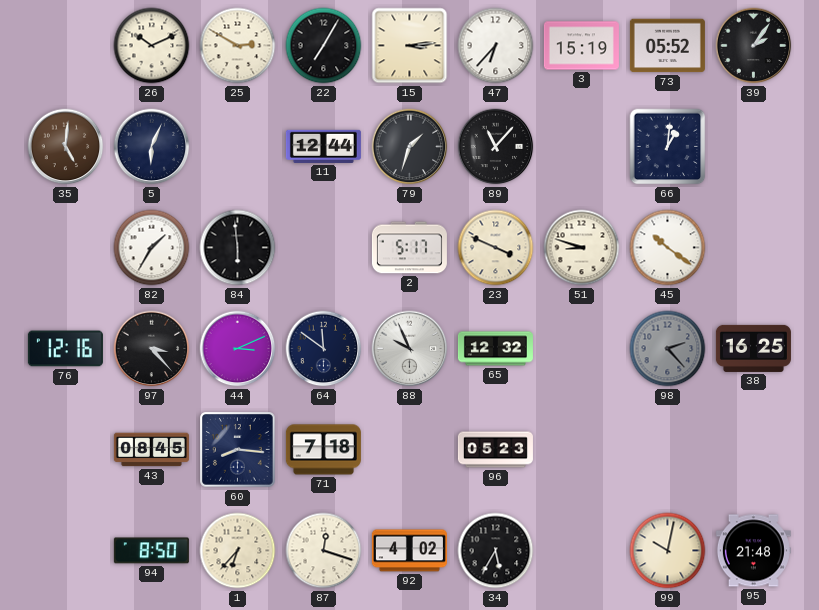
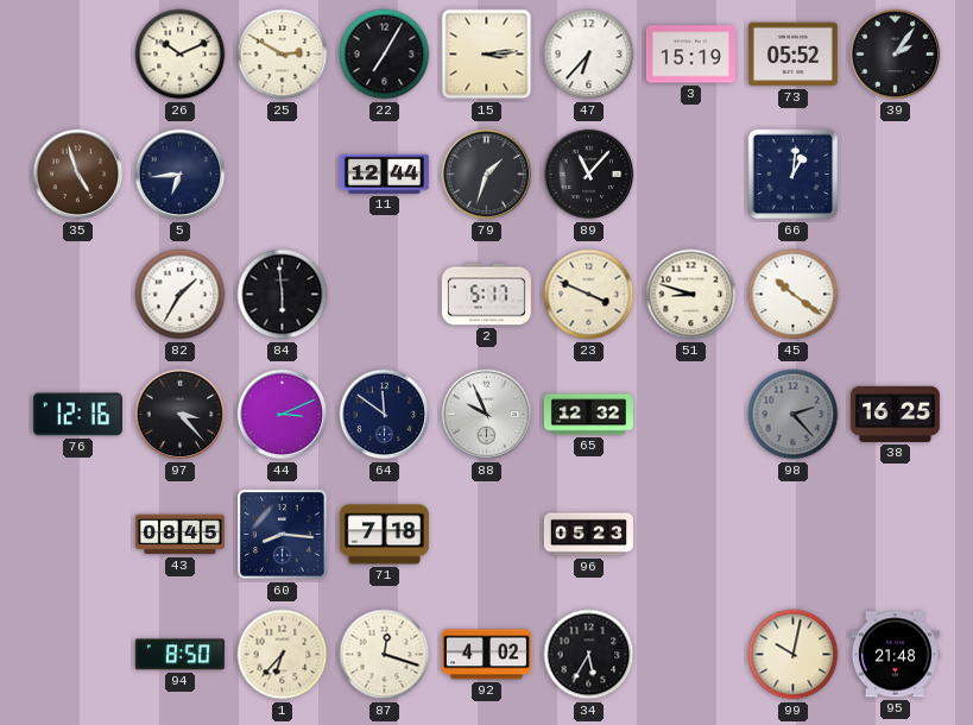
35: 5:01 -> 4:57
5: 6:04 -> 6:44
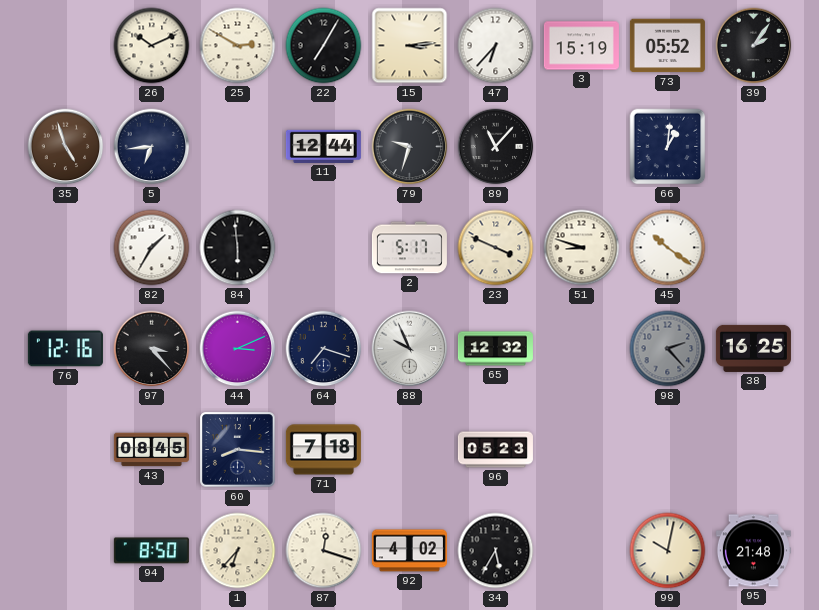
79: 1:33 -> 9:33
64: 11:51 -> 7:18
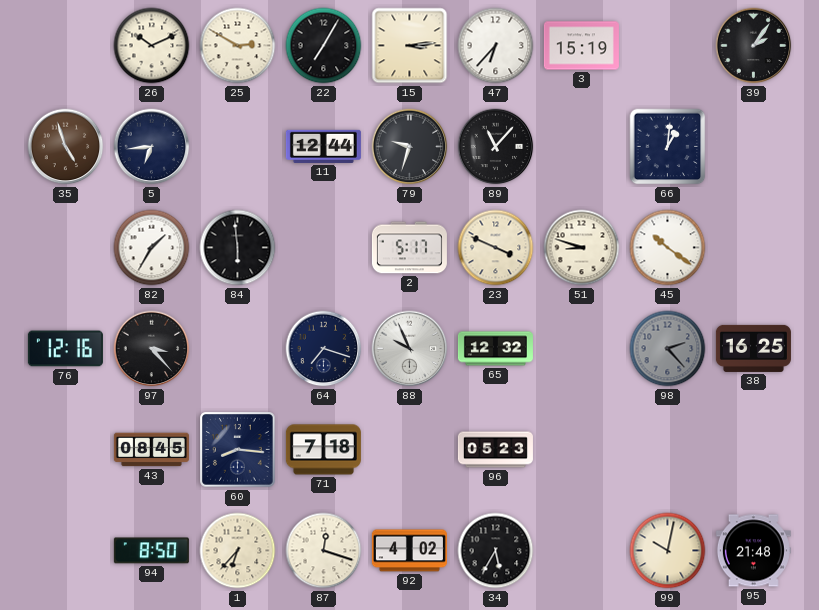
73: 05:52 -> none
44: 3:11 -> none
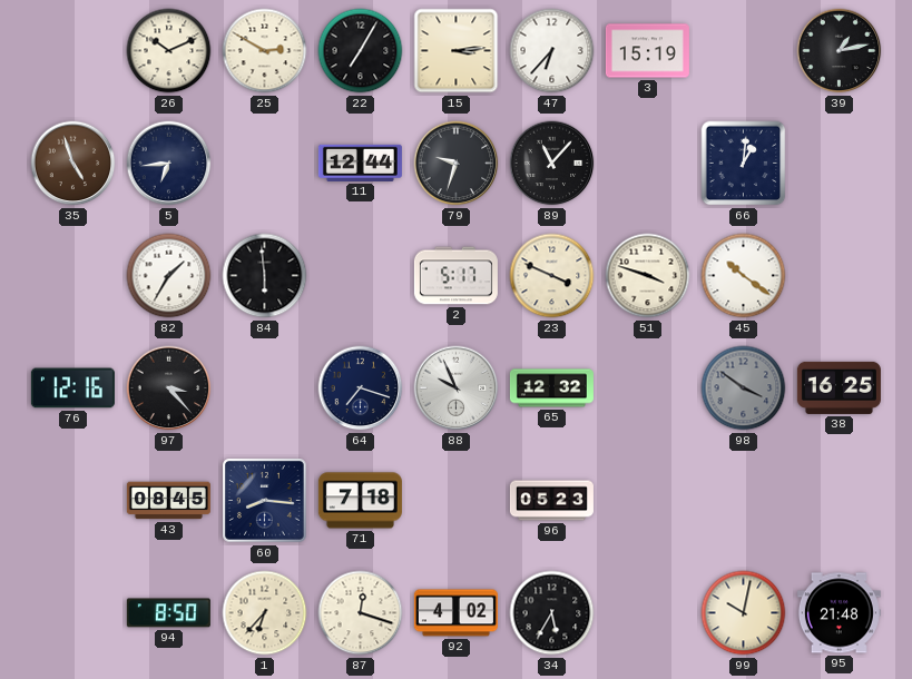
39: 2:06 -> 1:13
51: 8:48 -> 3:48
98: 2:23 -> 3:51
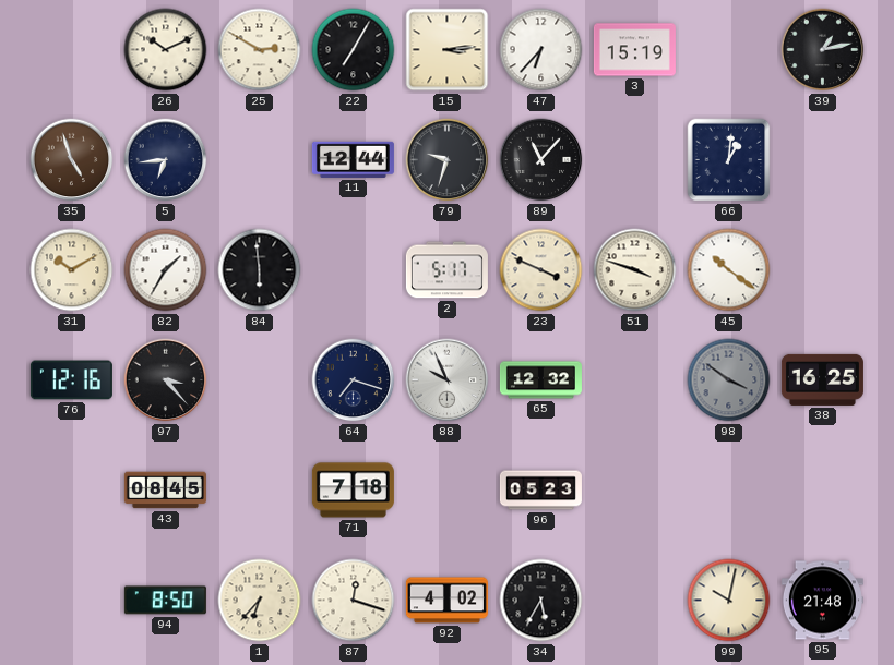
31: none -> 10:10
60: 8:16 -> none
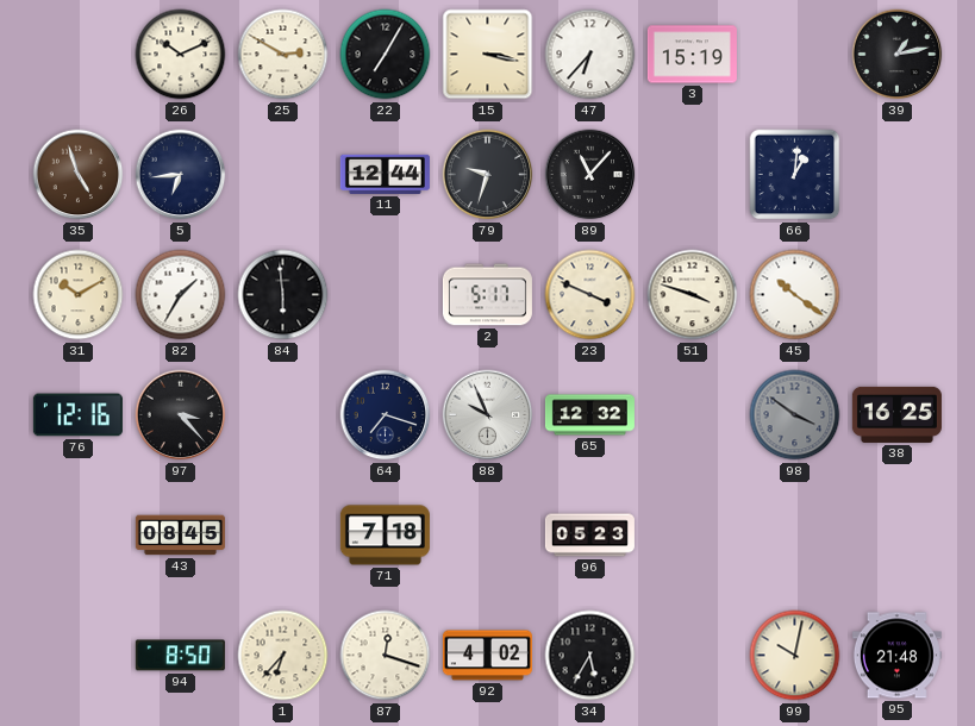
15: 3:14 -> 3:17
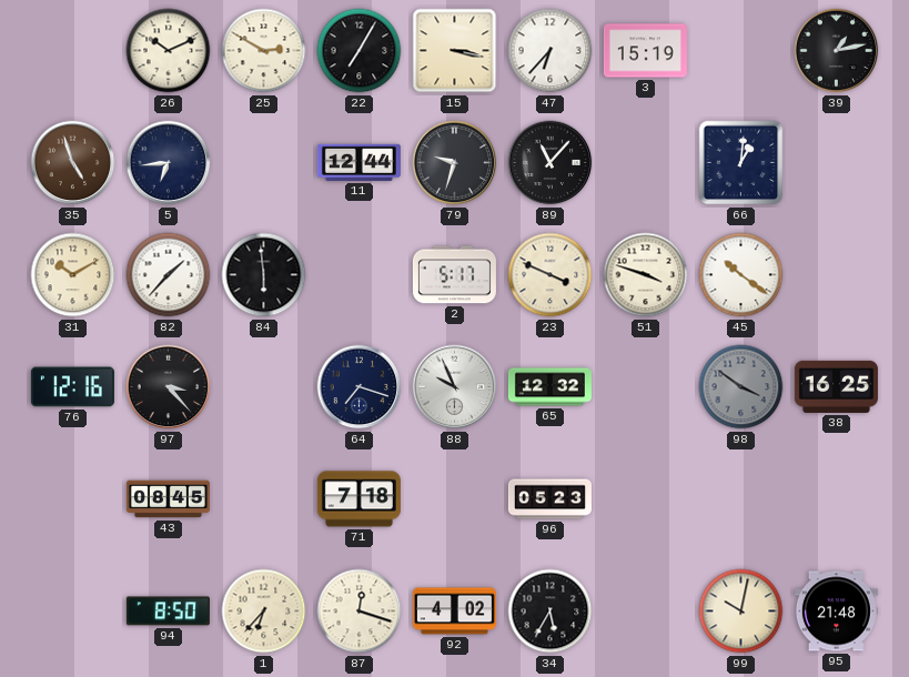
82: 1:35 -> 1:37
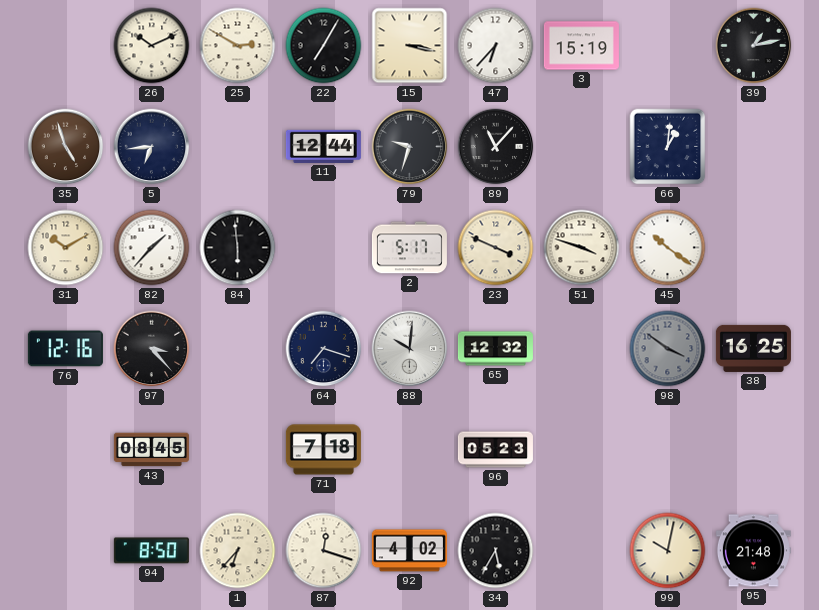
88: 9:56 -> 10:01
